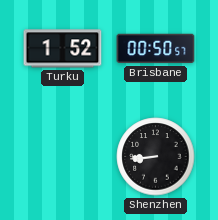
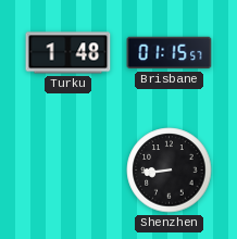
Turku: 1:52 -> 1:48
Brisbane: 00:50 -> 01:15
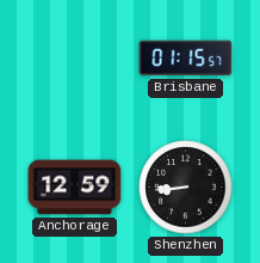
Turku: 1:48 -> none
Anchorage: none -> 12:59
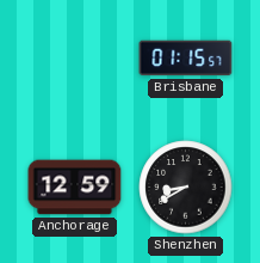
Shenzhen: 8:44 -> 8:40
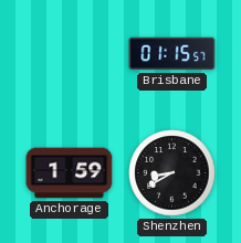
Anchorage: 12:59 -> 1:59
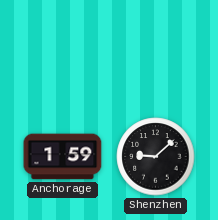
Brisbane: 01:15 -> none
Shenzhen: 8:40 -> 9:08
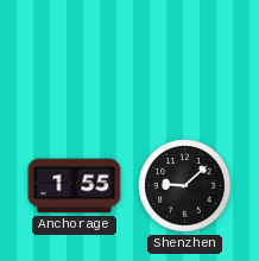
Anchorage: 1:59 -> 1:55
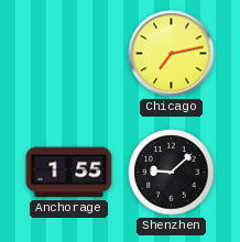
Chicago: none -> 7:13
